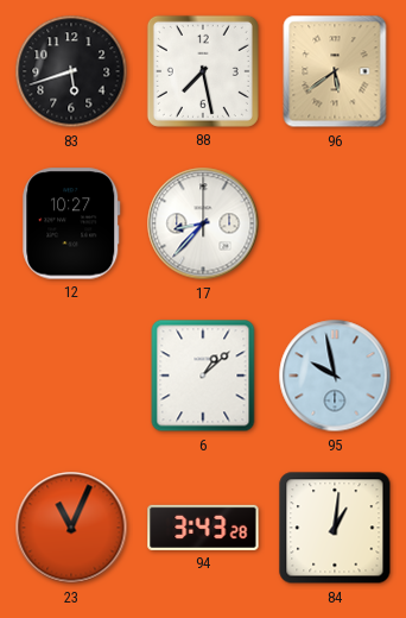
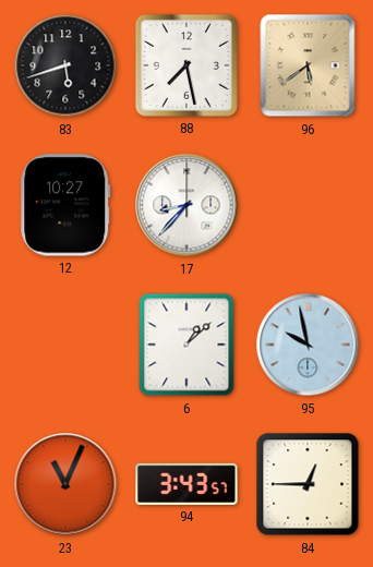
94: 3:43:28 -> 3:43:57
84: 1:01 -> 12:45
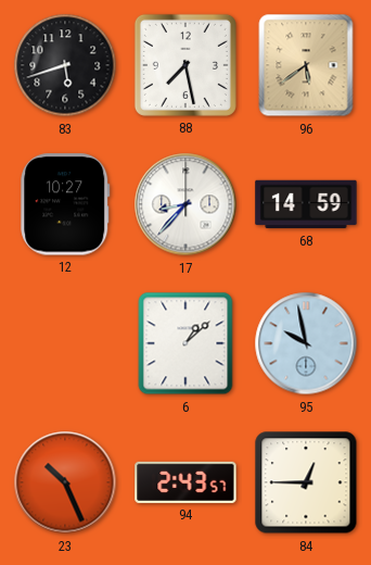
68: none -> 14:59
23: 11:04 -> 10:26
94: 3:43 -> 2:43
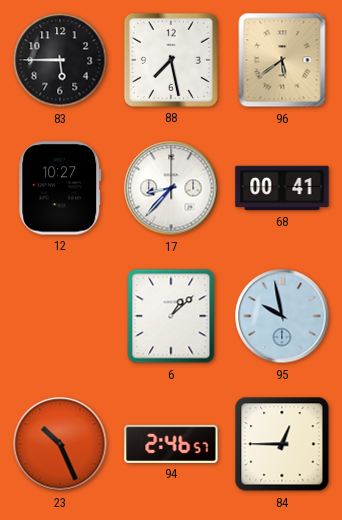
83: 5:42 -> 5:45
68: 14:59 -> 00:41
94: 2:43 -> 2:46
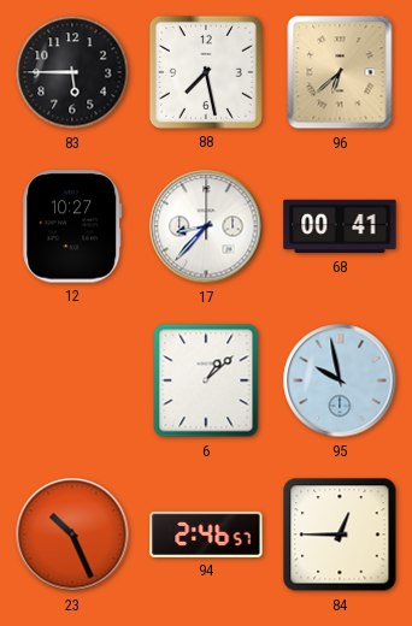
96: 5:39 -> 6:38
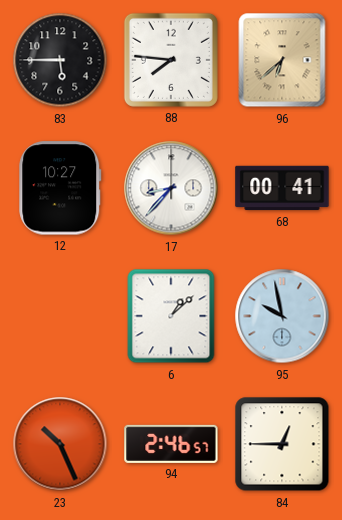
88: 7:28 -> 7:46
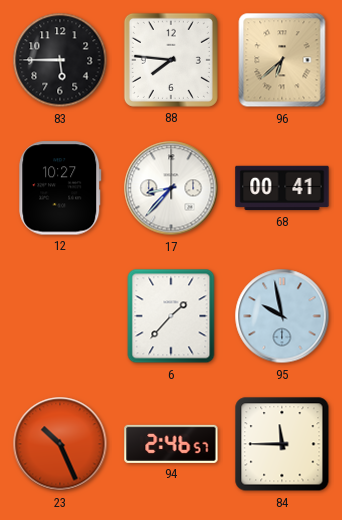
6: 1:08 -> 1:37
84: 12:45 -> 11:45
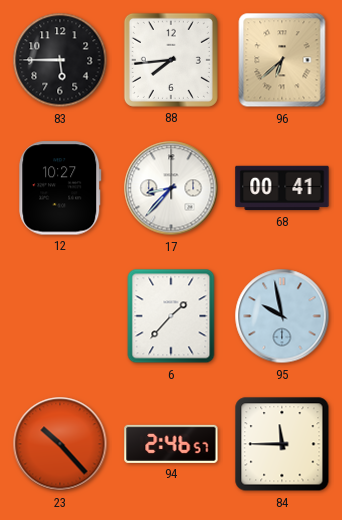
88: 7:46 -> 7:44
23: 10:26 -> 10:23
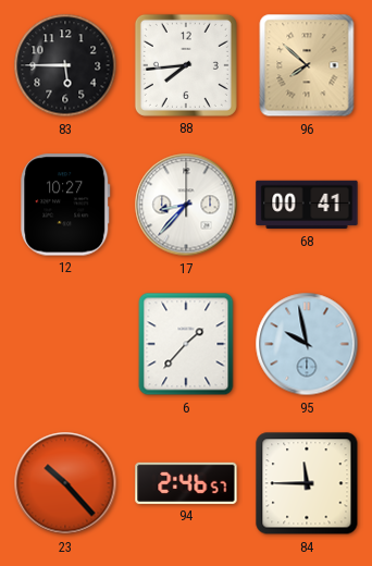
96: 6:38 -> 7:52
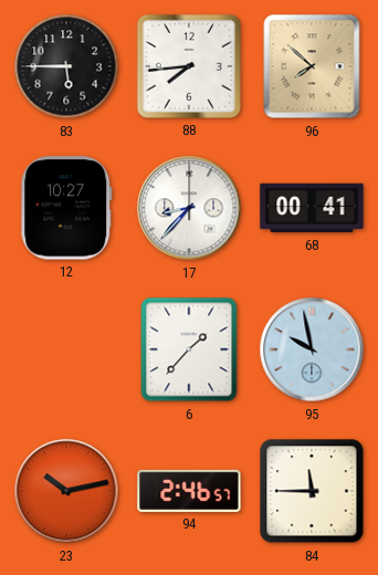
23: 10:23 -> 10:13
